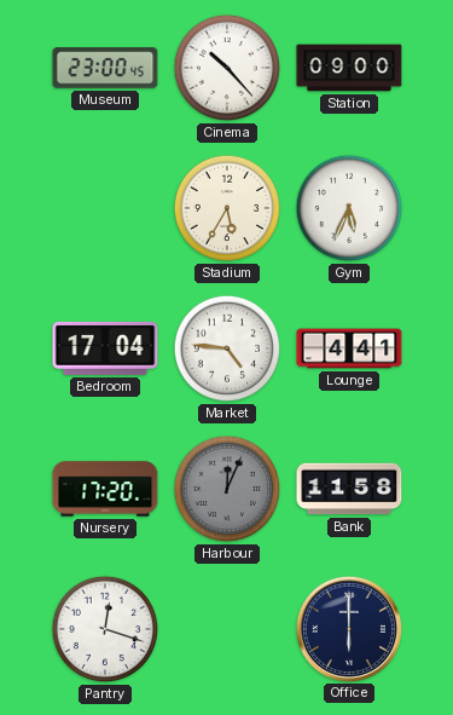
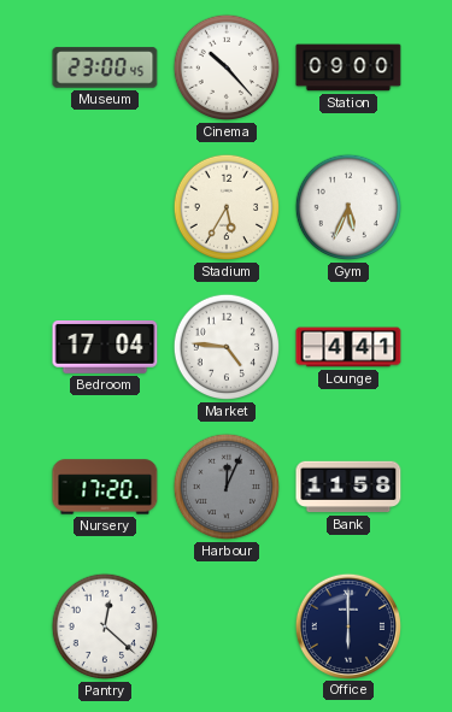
Pantry: 12:18 -> 12:22
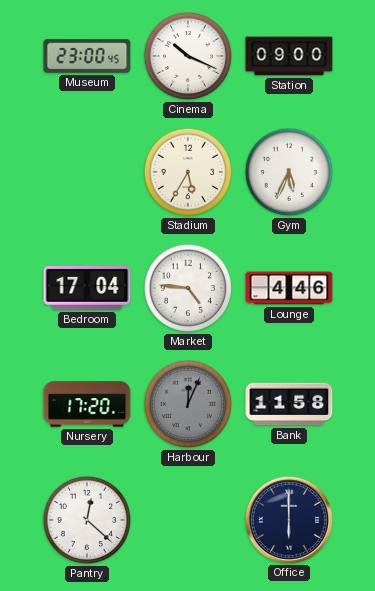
Cinema: 10:23 -> 10:19
Lounge: 4:41 -> 4:46
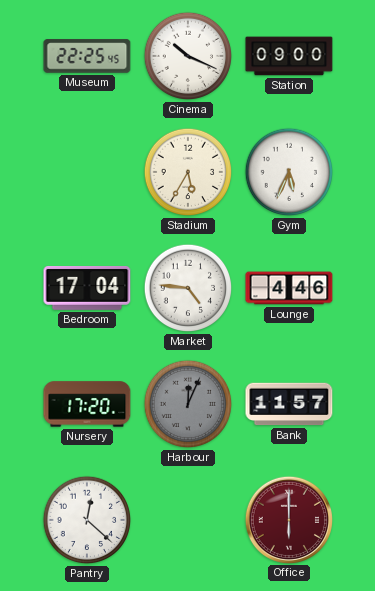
Museum: 23:00 -> 22:25
Bank: 11:58 -> 11:57
Office dial: navy -> burgundy
